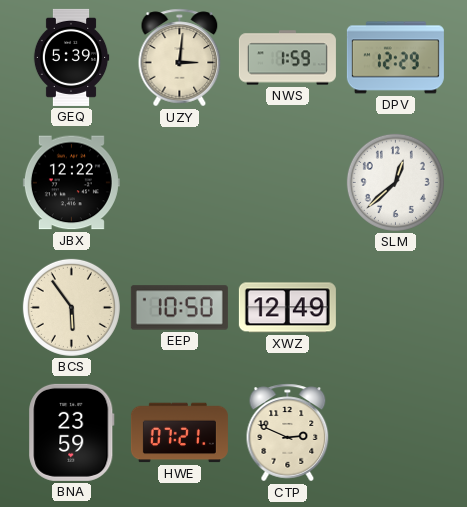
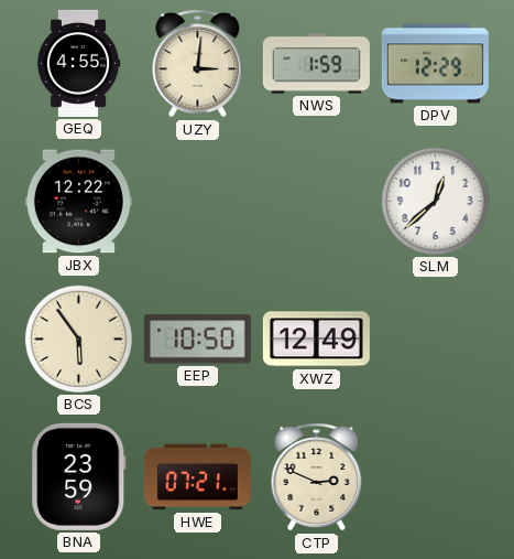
GEQ: 5:39 -> 4:55
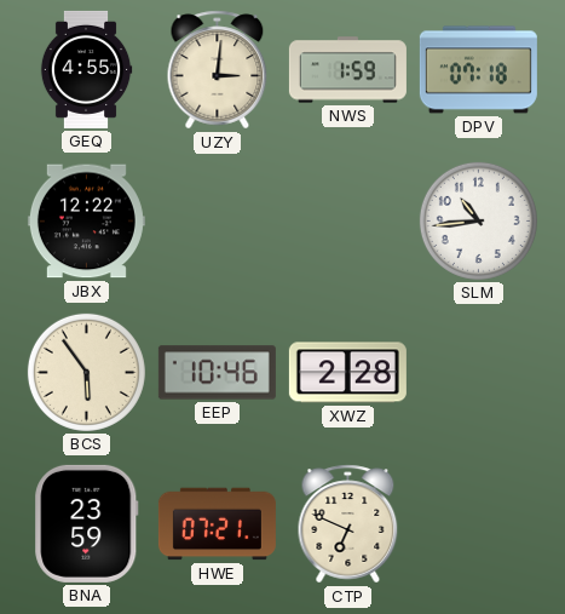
DPV: 12:29 -> 07:18
SLM: 12:38 -> 10:44
EEP: 10:50 -> 10:46
XWZ: 12:49 -> 2:28
CTP: 2:49 -> 6:49
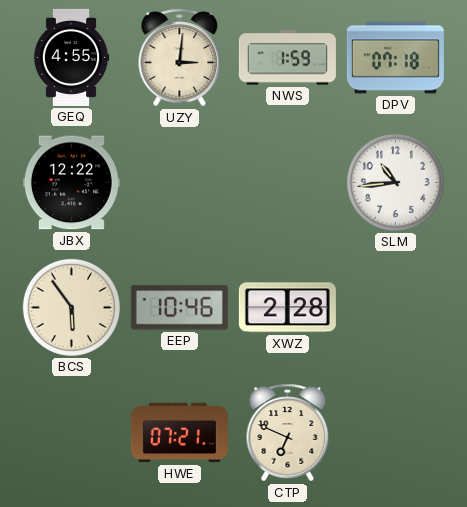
BNA: 23:59 -> none
